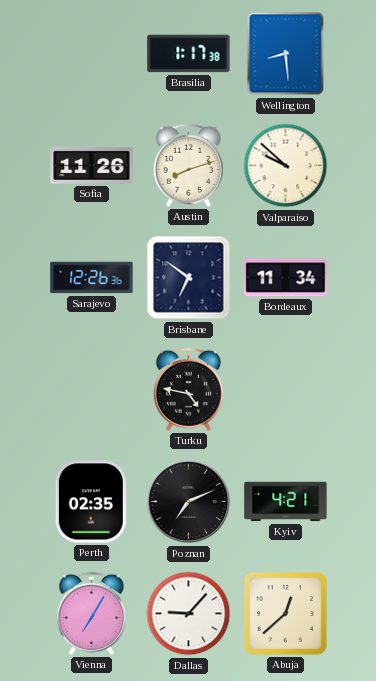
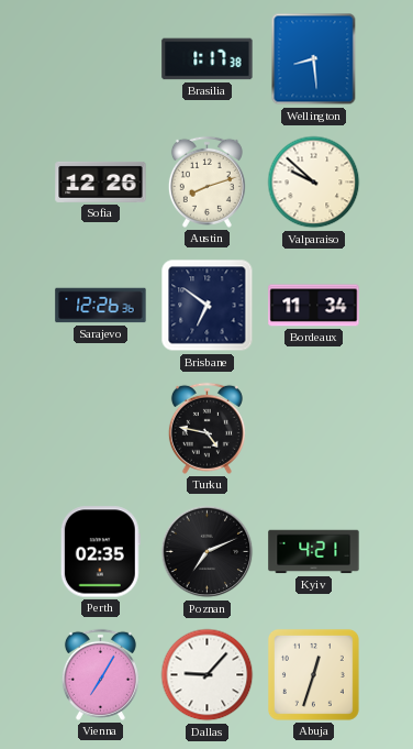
Sofia: 11:26 -> 12:26
Abuja: 12:38 -> 12:33
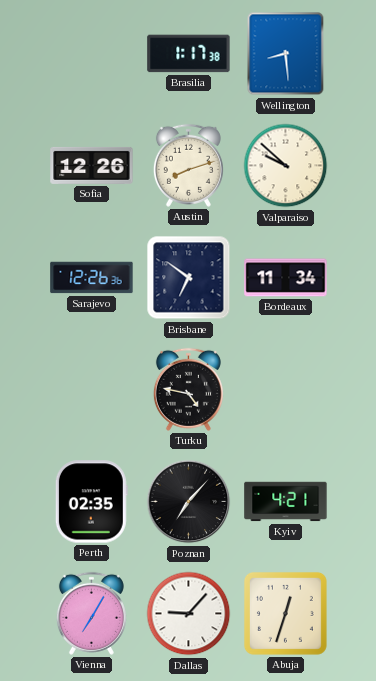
Poznan: 7:11 -> 7:07
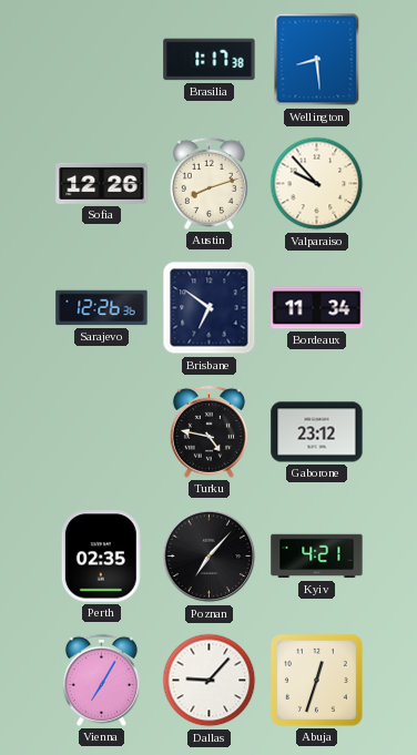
Valparaiso: 9:52 -> 9:53
Gaborone: none -> 23:12
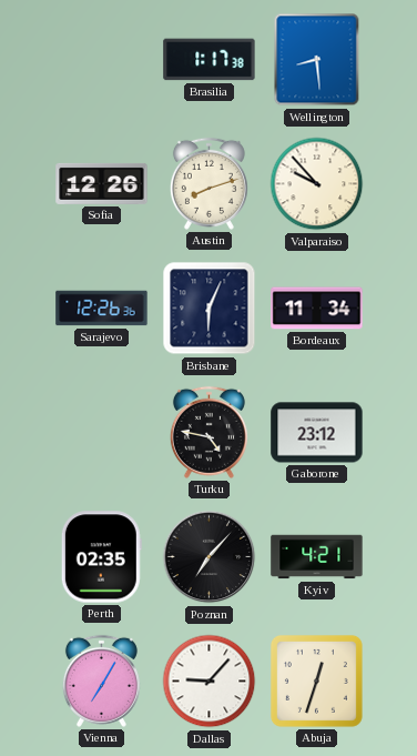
Brisbane: 6:51 -> 6:04
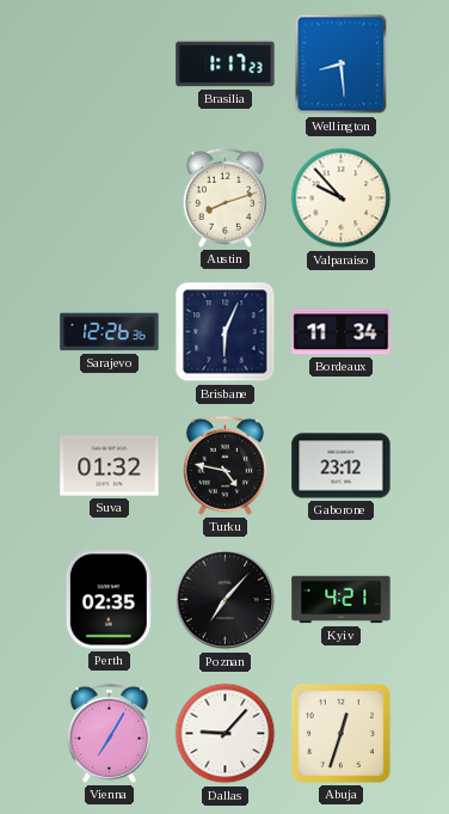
Brasilia: 1:17:38 -> 1:17:23
Sofia: 12:26 -> none
Suva: none -> 01:32
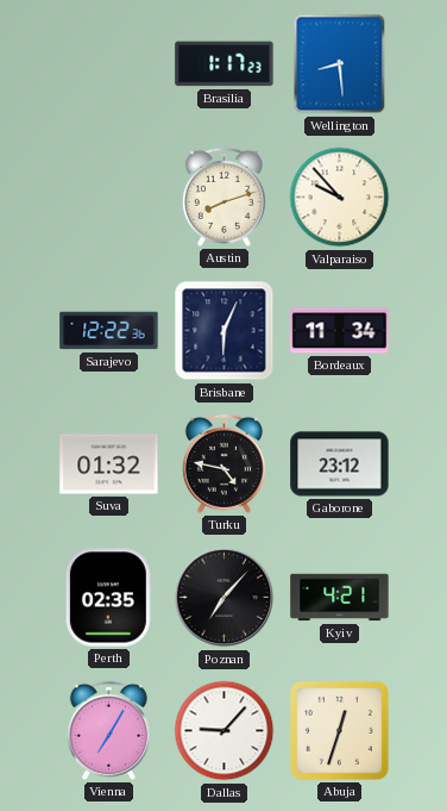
Sarajevo: 12:26 -> 12:22
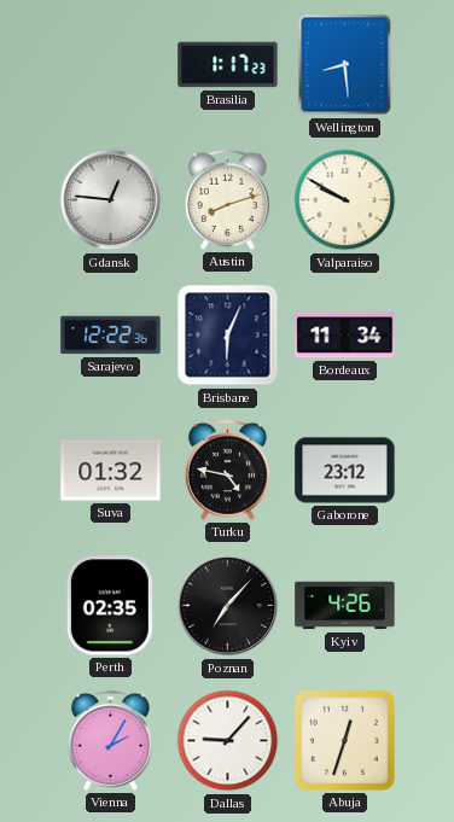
Gdansk: none -> 12:46
Valparaiso: 9:53 -> 9:50
Kyiv: 4:21 -> 4:26
Vienna: 7:05 -> 2:05
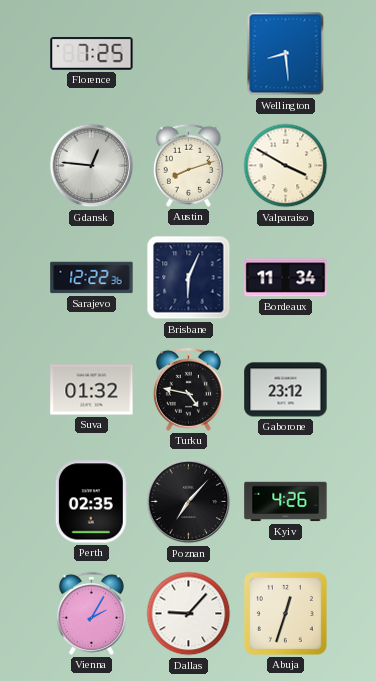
Florence: none -> 7:25
Brasilia: 1:17 -> none
Valparaiso: 9:50 -> 3:50
